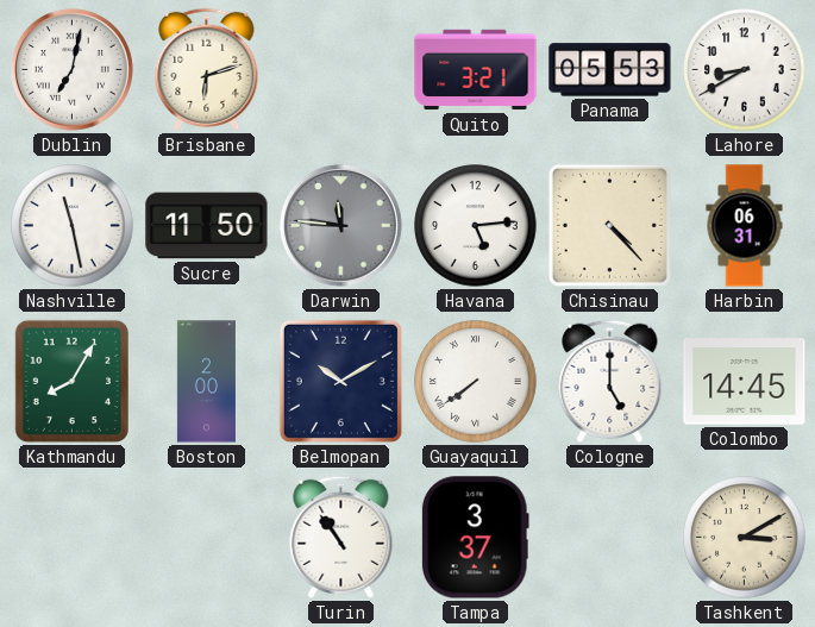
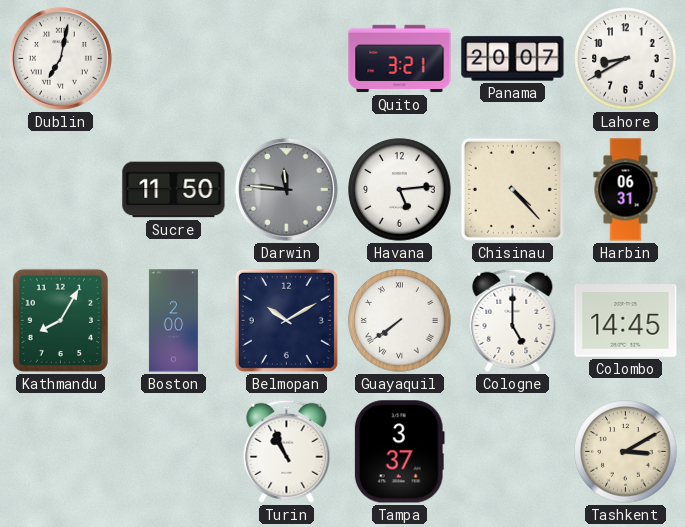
Brisbane: 6:12 -> none
Panama: 05:53 -> 20:07
Nashville: 11:28 -> none
Turin: 10:54 -> 10:56
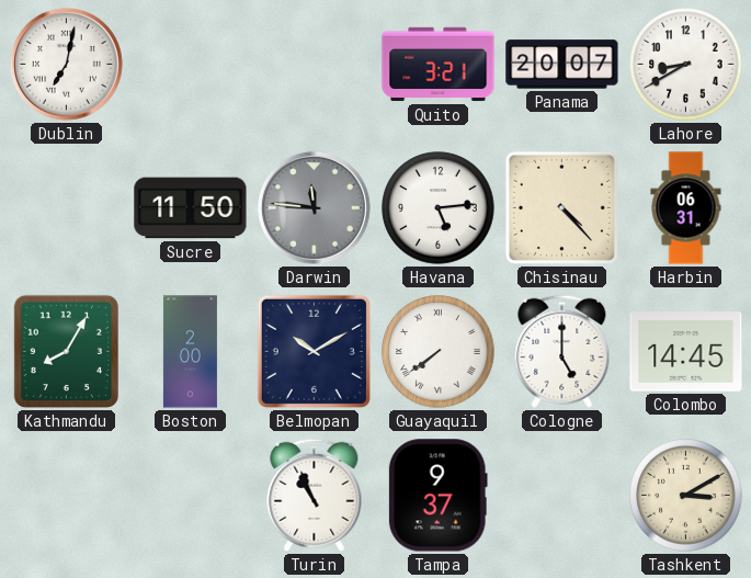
Tampa: 3:37 -> 9:37
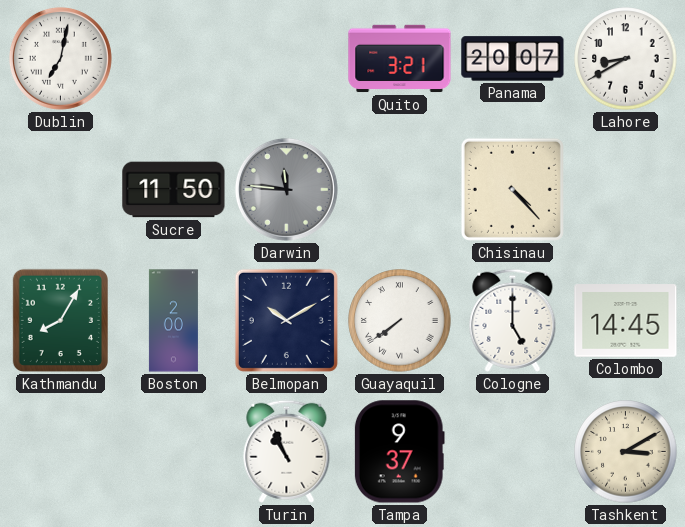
Havana: 5:14 -> none
Harbin: 06:31 -> none
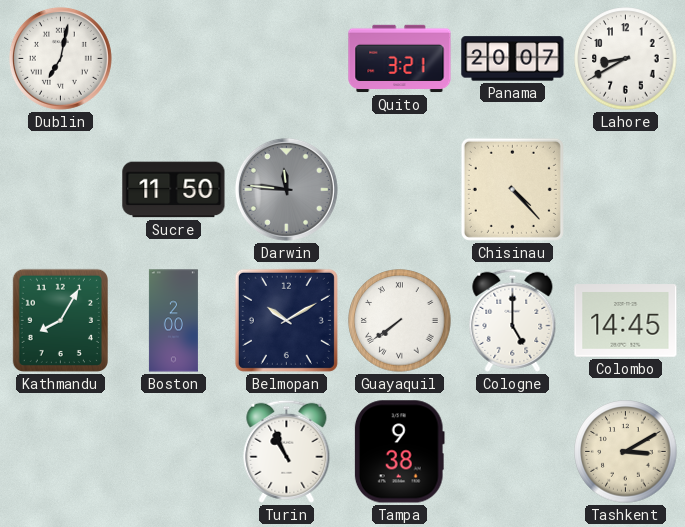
Tampa: 9:37 -> 9:38
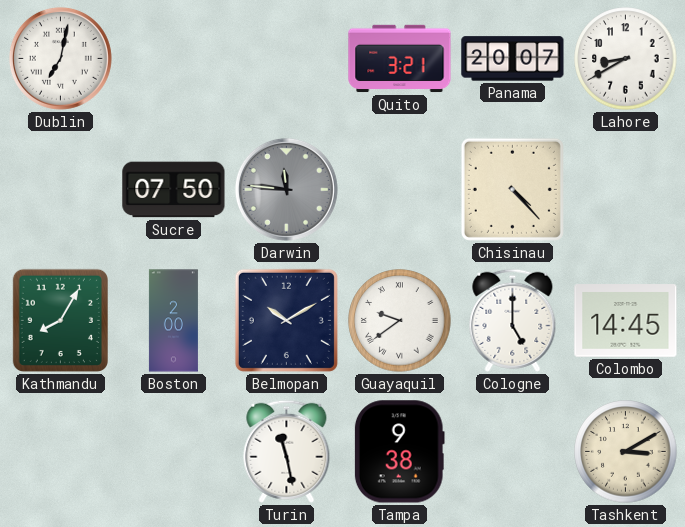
Sucre: 11:50 -> 07:50
Guayaquil: 7:39 -> 9:39
Turin: 10:56 -> 11:28
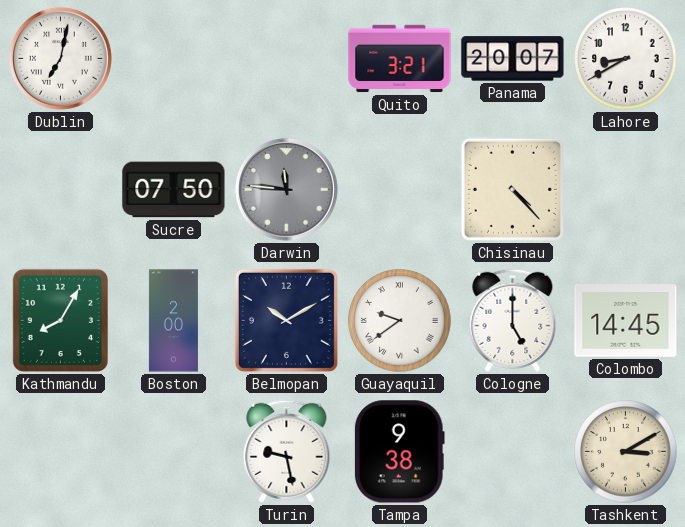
Turin: 11:28 -> 9:28
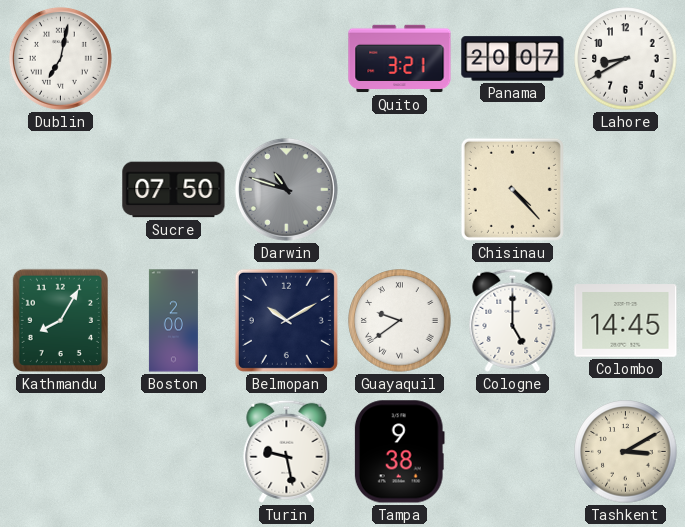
Darwin: 11:46 -> 10:48
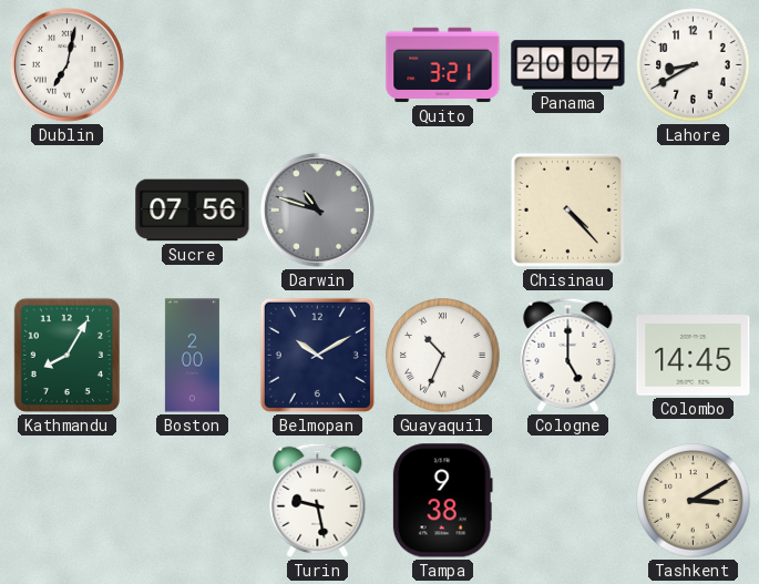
Sucre: 07:50 -> 07:56
Guayaquil: 9:39 -> 10:34
